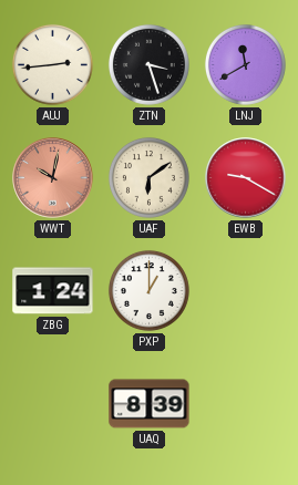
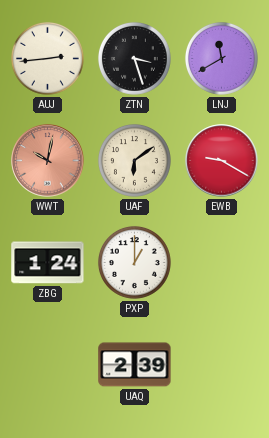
UAQ: 8:39 -> 2:39
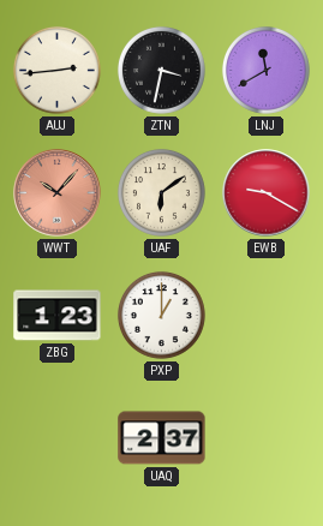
ZTN: 3:27 -> 3:32
WWT: 10:02 -> 10:07
ZBG: 1:24 -> 1:23
UAQ: 2:39 -> 2:37
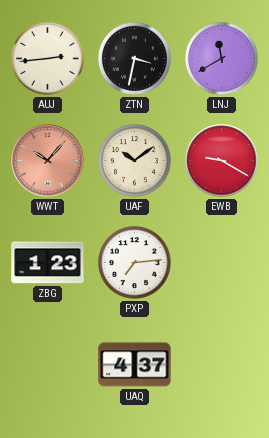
UAF: 6:09 -> 10:09
PXP: 1:00 -> 7:14
UAQ: 2:37 -> 4:37
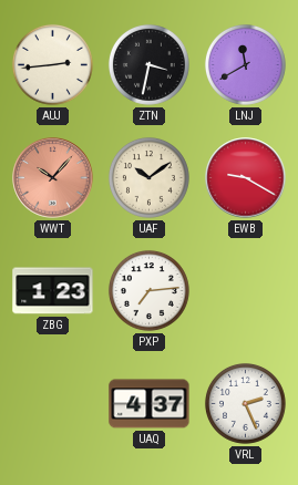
VRL: none -> 2:26
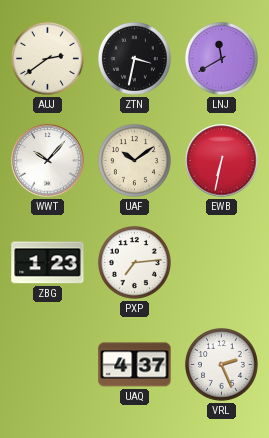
AUJ: 2:44 -> 2:39
WWT dial: salmon -> white
EWB: 9:20 -> 6:32
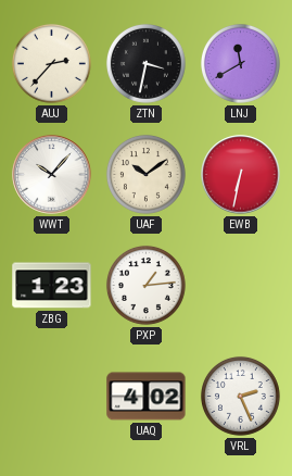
AUJ: 2:39 -> 2:37
PXP: 7:14 -> 1:14
UAQ: 4:37 -> 4:02
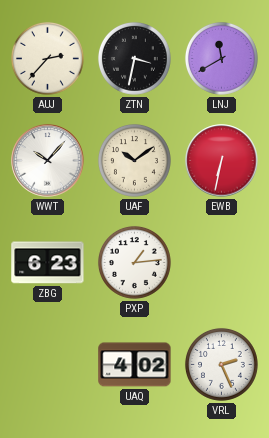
ZBG: 1:23 -> 6:23
